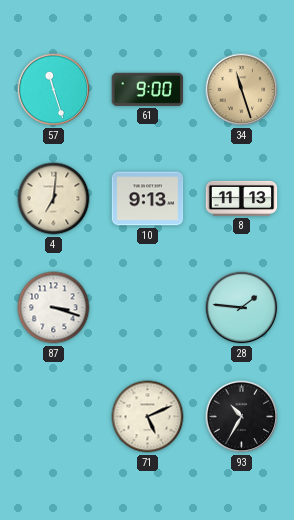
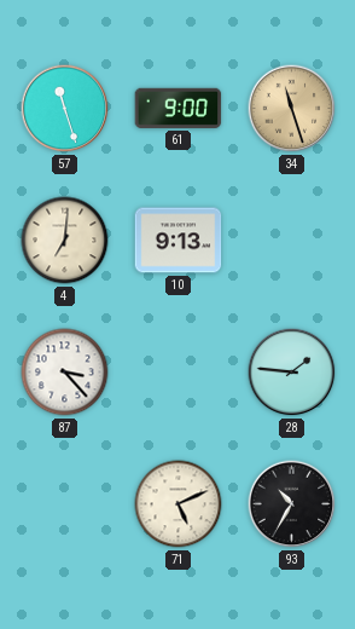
8: 11:13 -> none
87: 3:18 -> 3:23
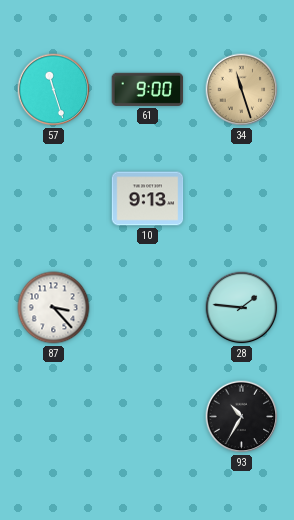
4: 7:01 -> none
71: 5:11 -> none
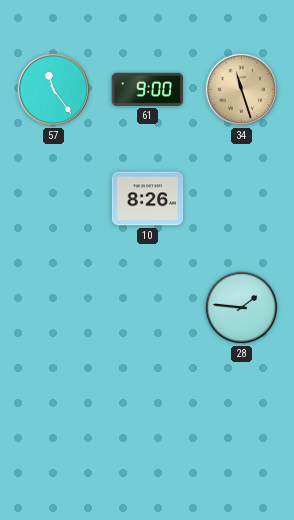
57: 11:27 -> 11:24
10: 9:13 -> 8:26
87: 3:23 -> none
93: 10:35 -> none
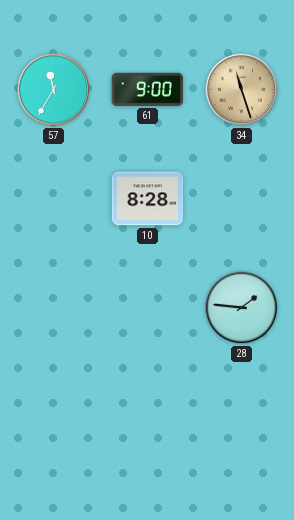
57: 11:24 -> 11:35
10: 8:26 -> 8:28
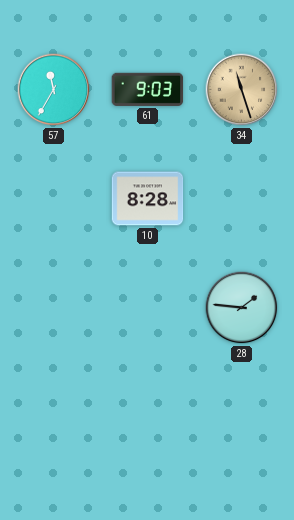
61: 9:00 -> 9:03
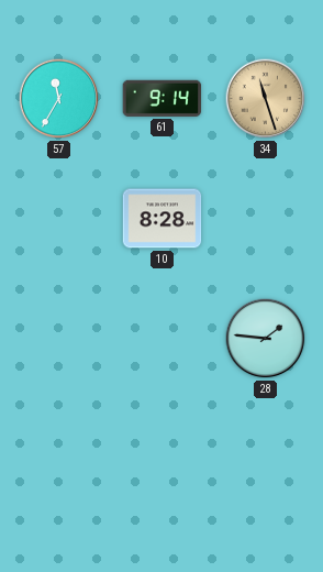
61: 9:03 -> 9:14
